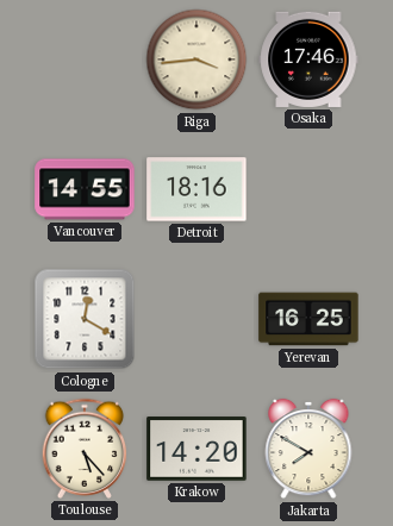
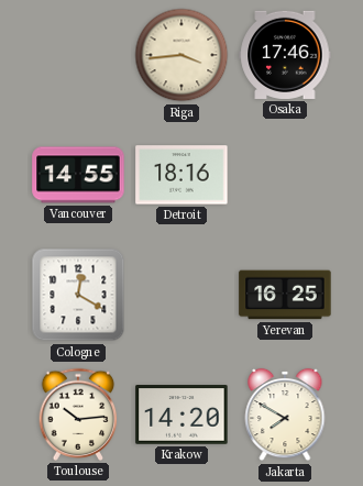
Toulouse: 5:23 -> 10:14
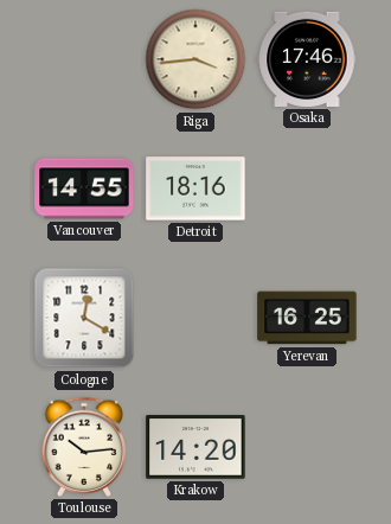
Jakarta: 7:50 -> none
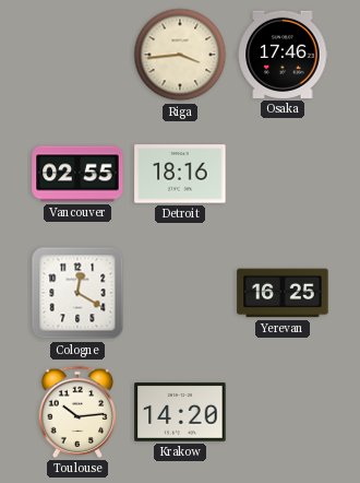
Vancouver: 14:55 -> 02:55
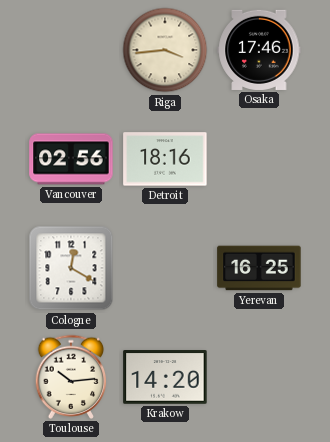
Vancouver: 02:55 -> 02:56
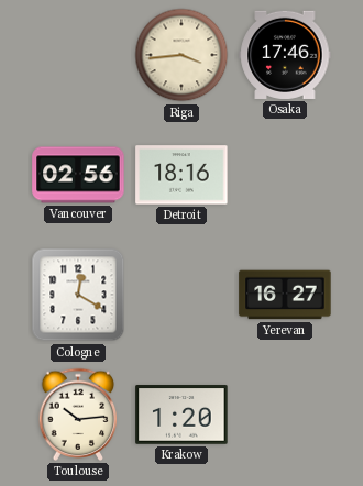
Yerevan: 16:25 -> 16:27
Krakow: 14:20 -> 1:20
